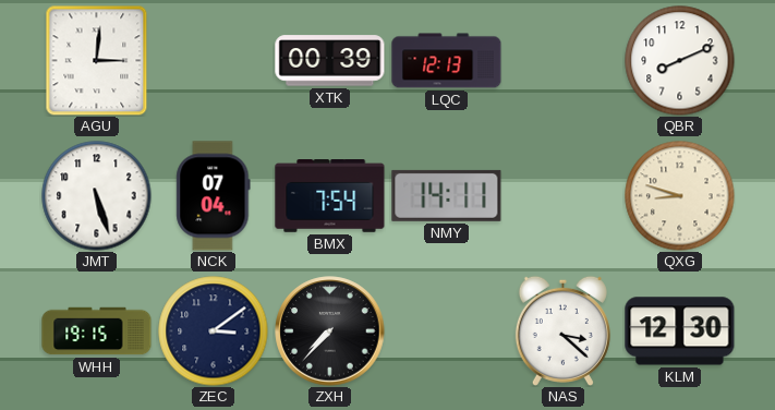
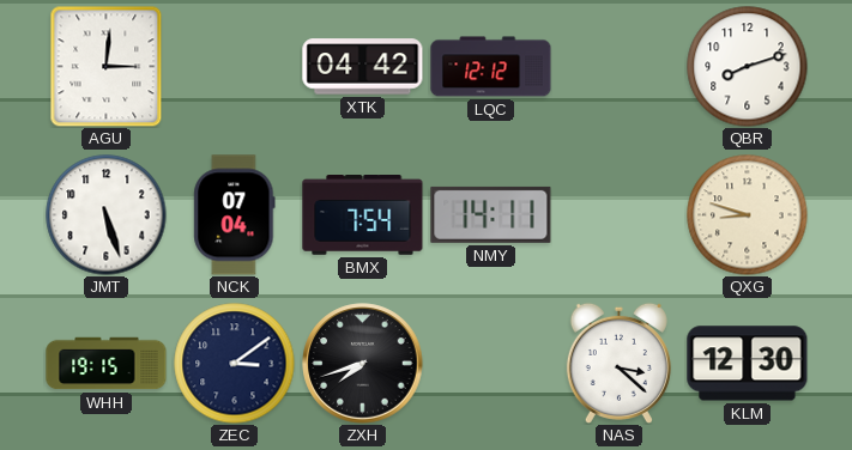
XTK: 00:39 -> 04:42
LQC: 12:13 -> 12:12
QBR: 8:11 -> 8:12
ZXH: 7:37 -> 7:42
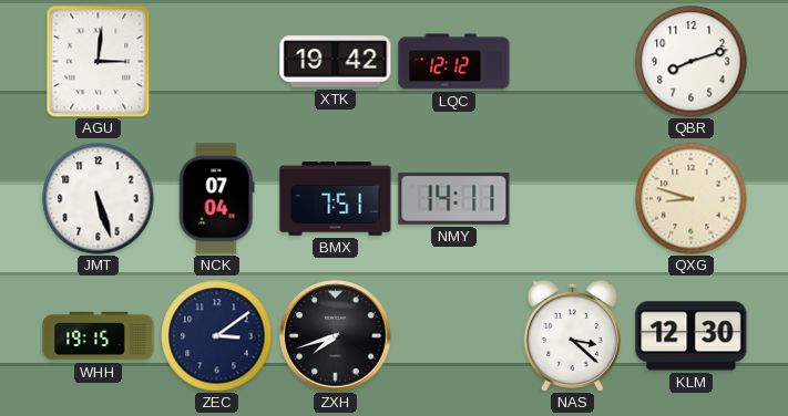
XTK: 04:42 -> 19:42
BMX: 7:54 -> 7:51
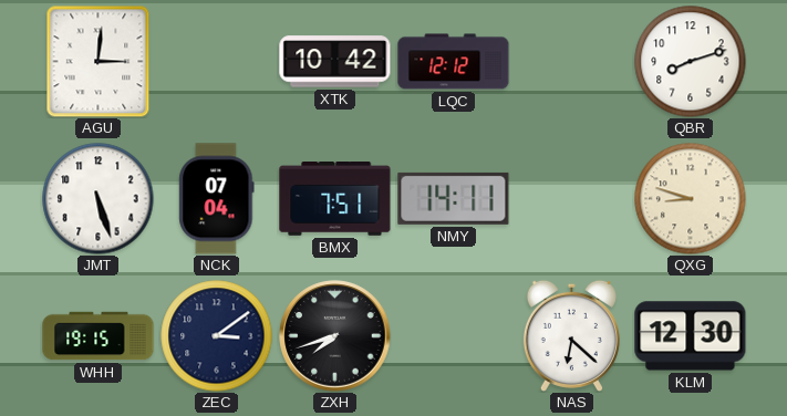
XTK: 19:42 -> 10:42
NAS: 3:22 -> 6:22
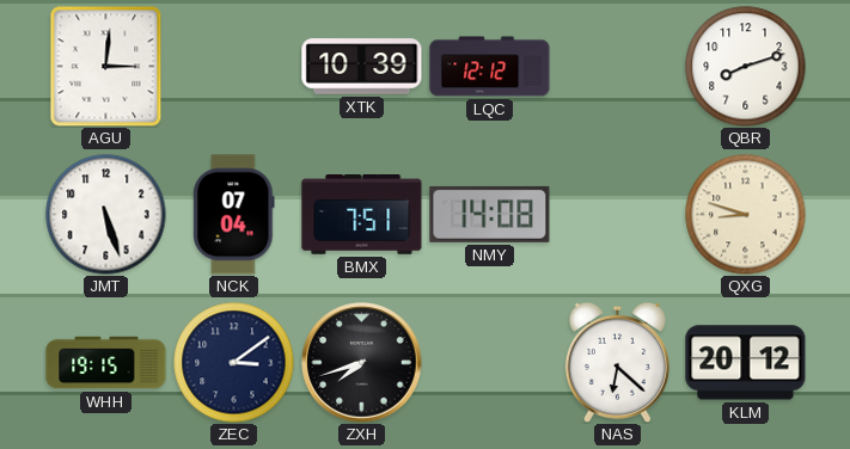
XTK: 10:42 -> 10:39
NMY: 14:11 -> 14:08
KLM: 12:30 -> 20:12
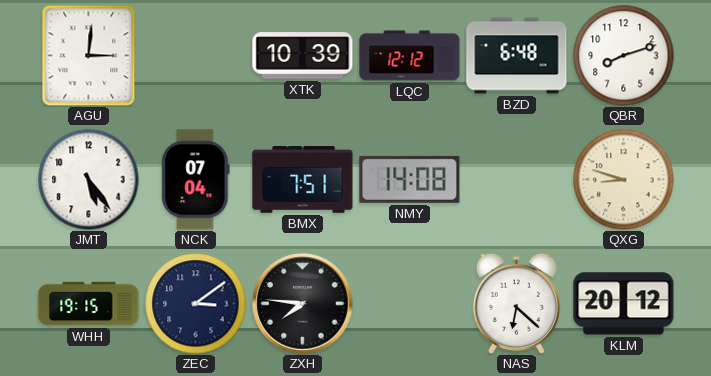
BZD: none -> 6:48
JMT: 5:27 -> 5:24
ZXH: 7:42 -> 7:46
